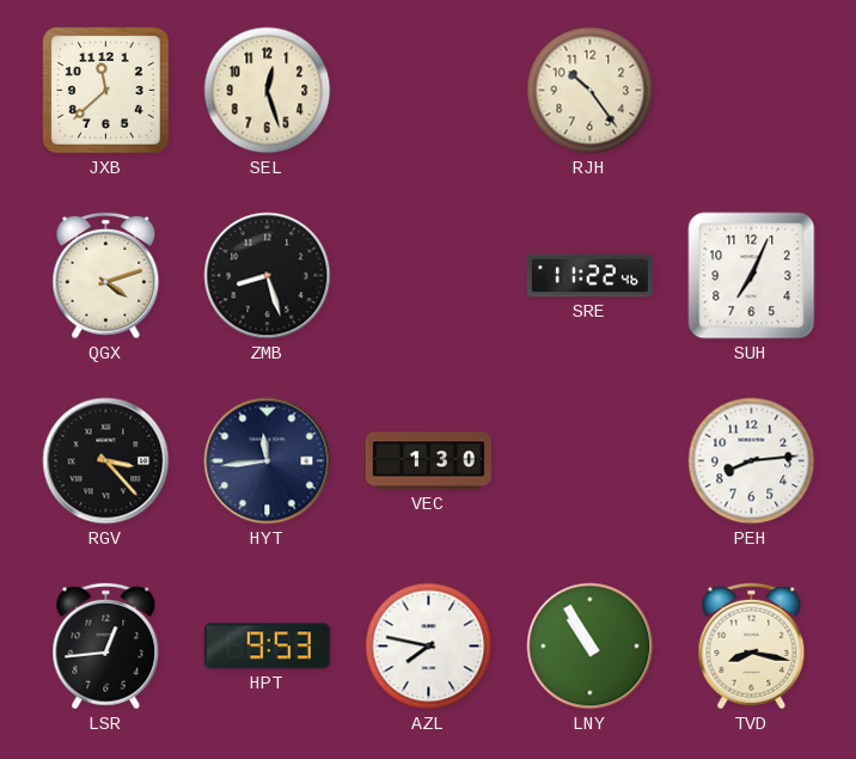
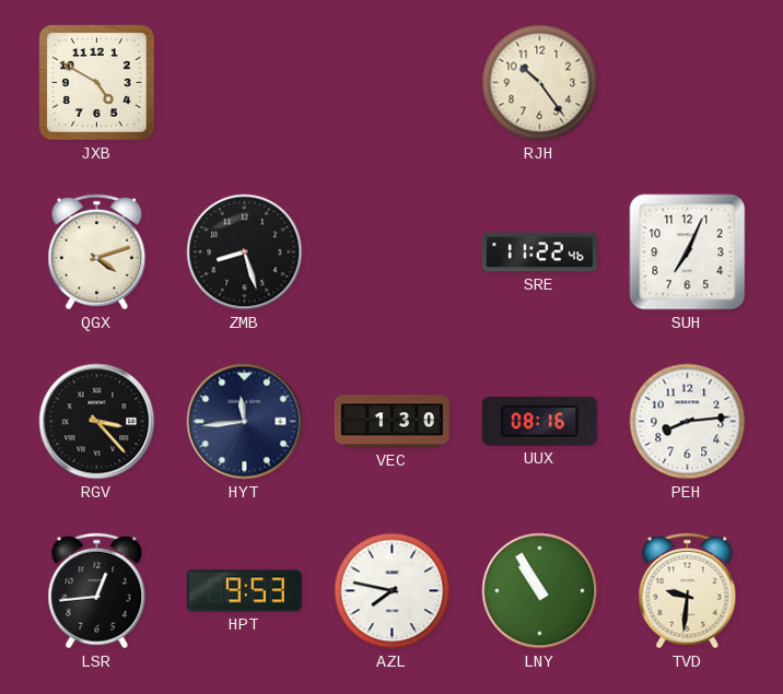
JXB: 11:38 -> 4:50
SEL: 12:27 -> none
UUX: none -> 08:16
TVD: 8:17 -> 9:31
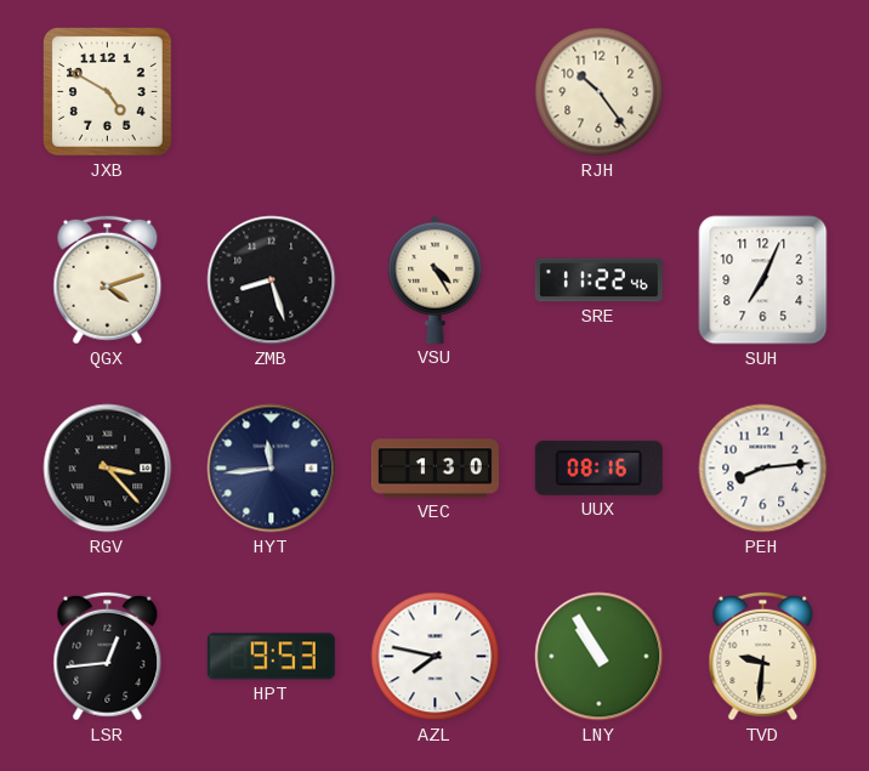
VSU: none -> 4:25
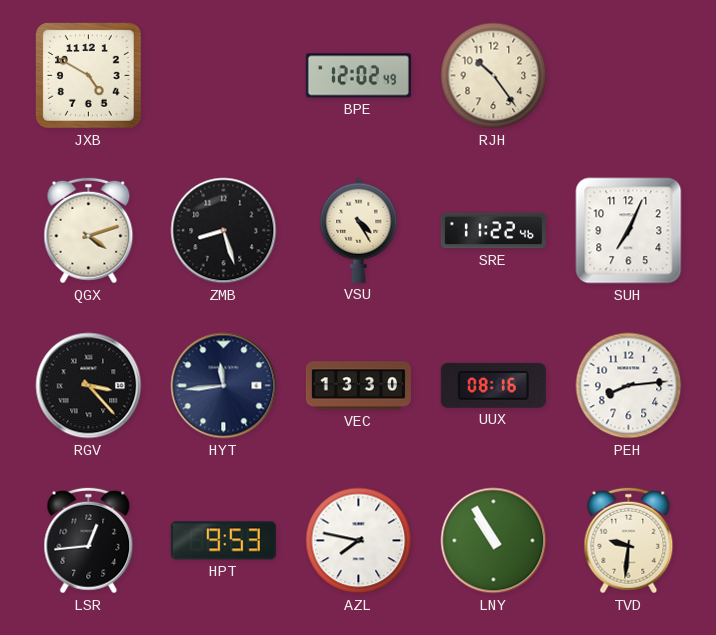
BPE: none -> 12:02
VEC: 1:30 -> 13:30
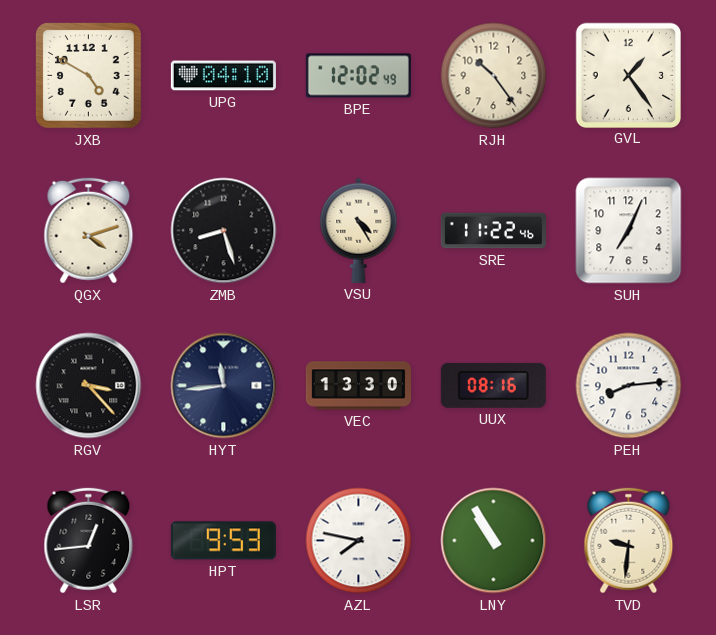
UPG: none -> 04:10
GVL: none -> 1:24
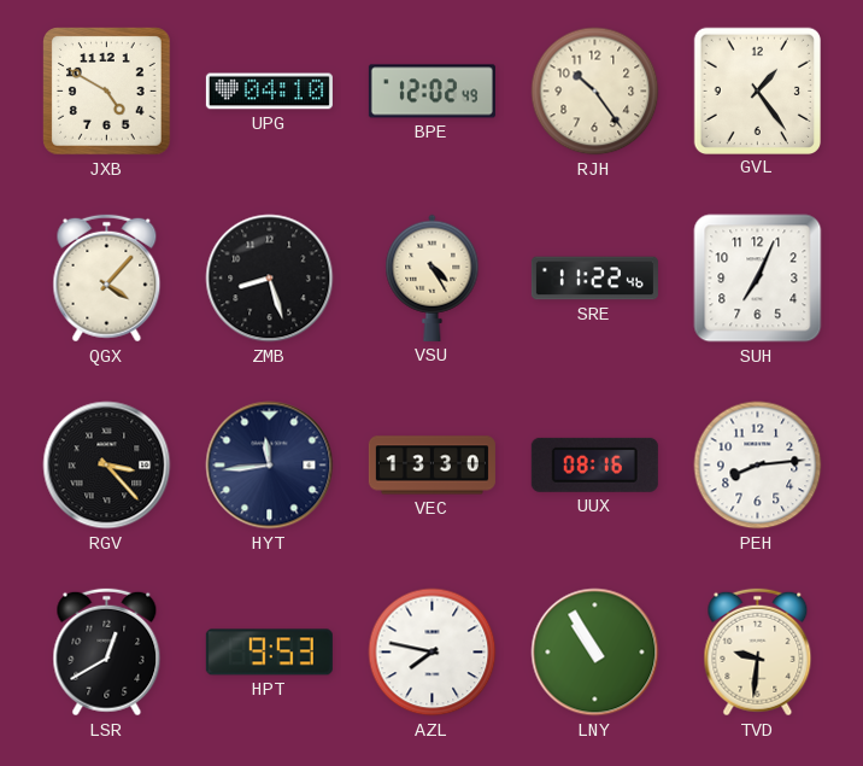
QGX: 4:12 -> 4:07
LSR: 12:44 -> 12:40
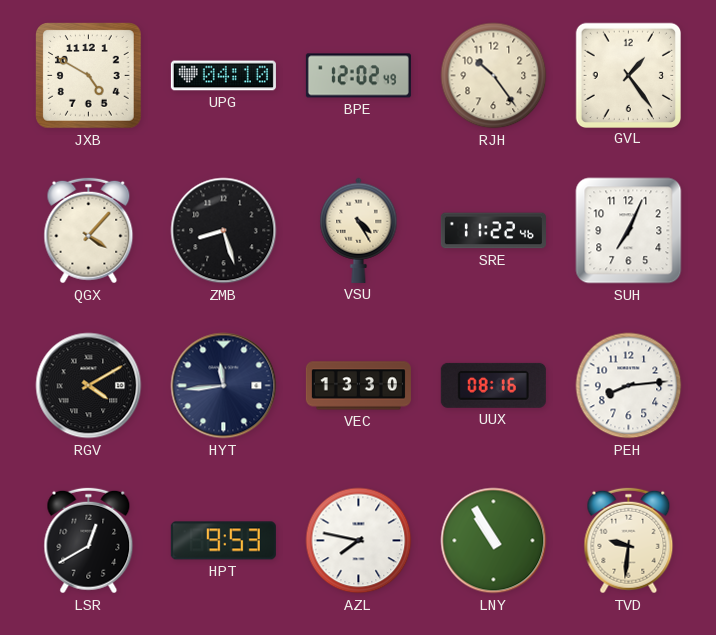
RGV: 3:23 -> 4:10
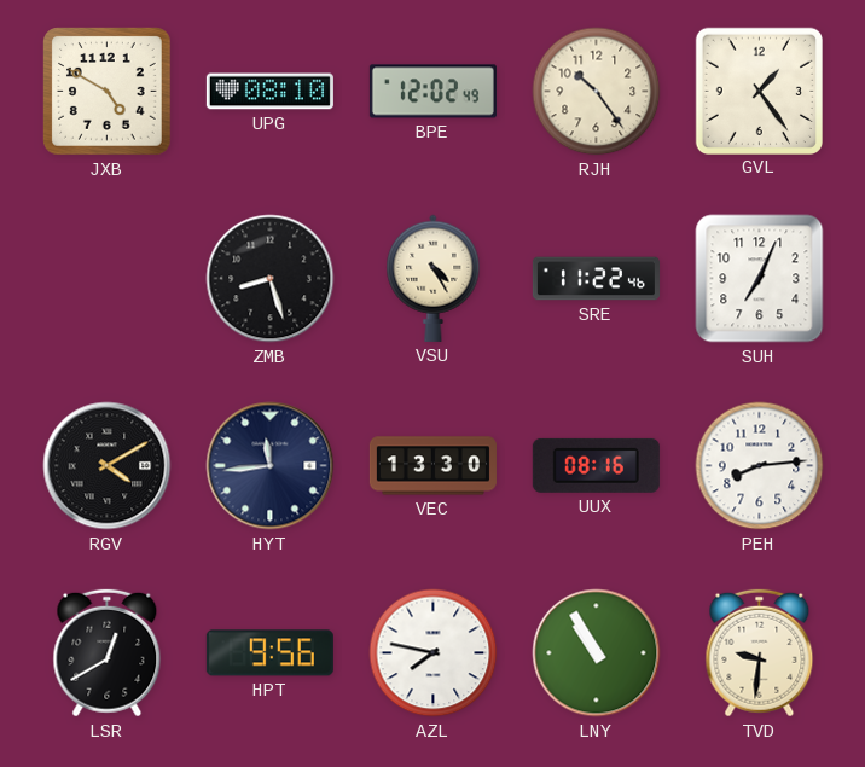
UPG: 04:10 -> 08:10
QGX: 4:07 -> none
HPT: 9:53 -> 9:56
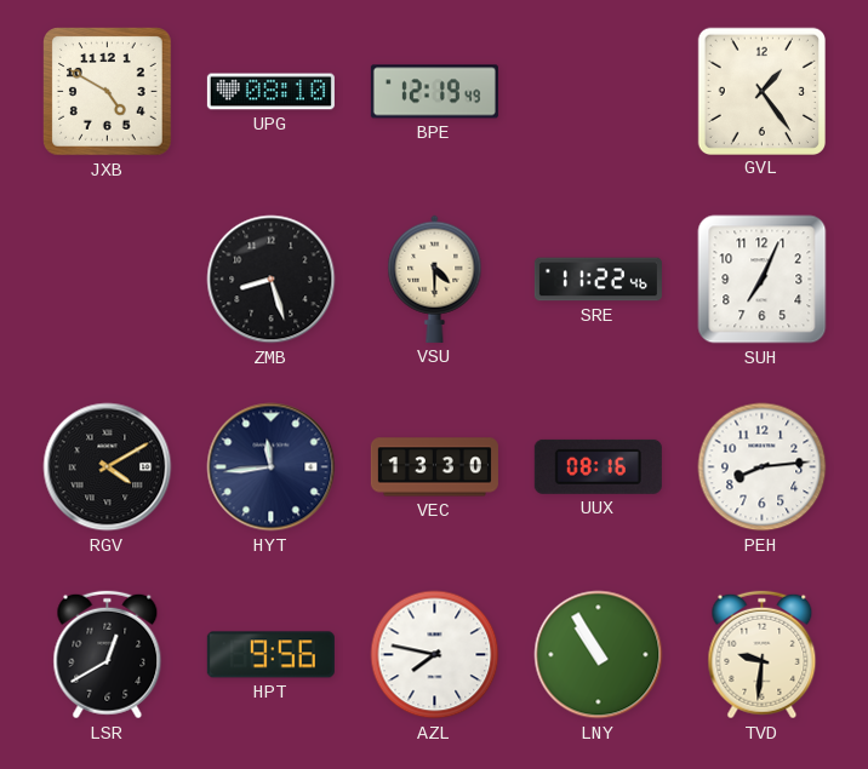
BPE: 12:02 -> 12:19
RJH: 10:24 -> none
VSU: 4:25 -> 4:30
